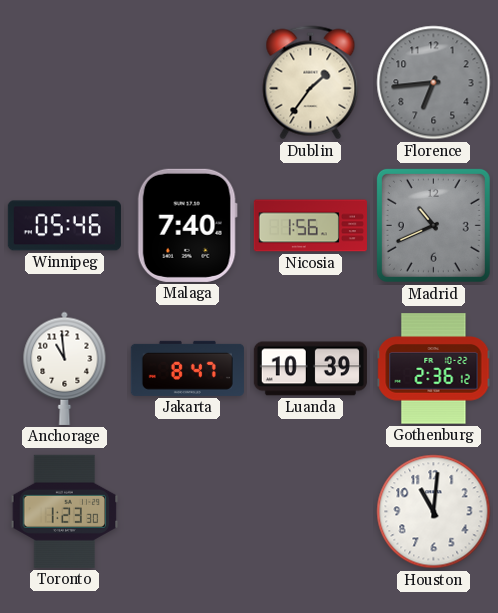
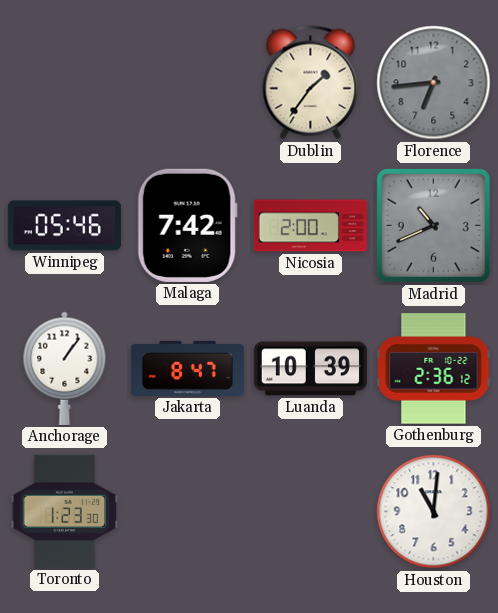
Malaga: 7:40 -> 7:42
Nicosia: 1:56 -> 2:00
Anchorage: 10:59 -> 1:06
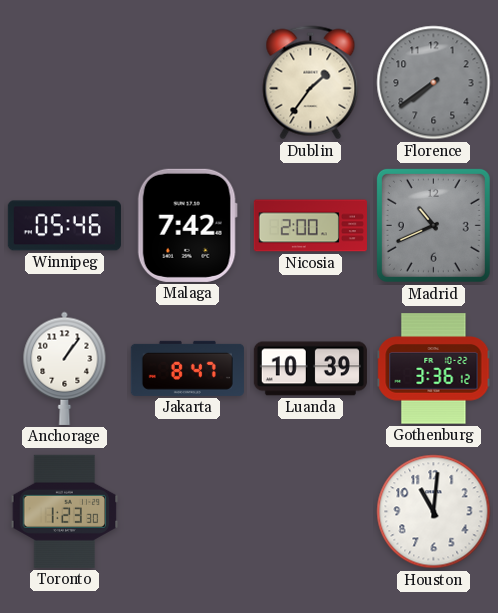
Florence: 6:44 -> 7:39
Gothenburg: 2:36 -> 3:36
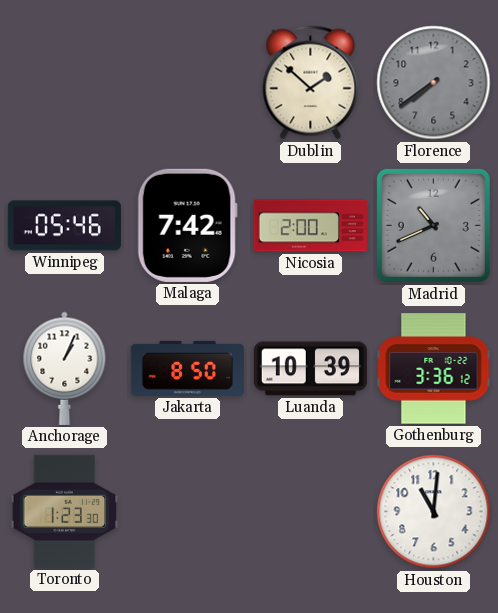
Dublin: 1:36 -> 1:52
Anchorage: 1:06 -> 1:04
Jakarta: 8:47 -> 8:50
